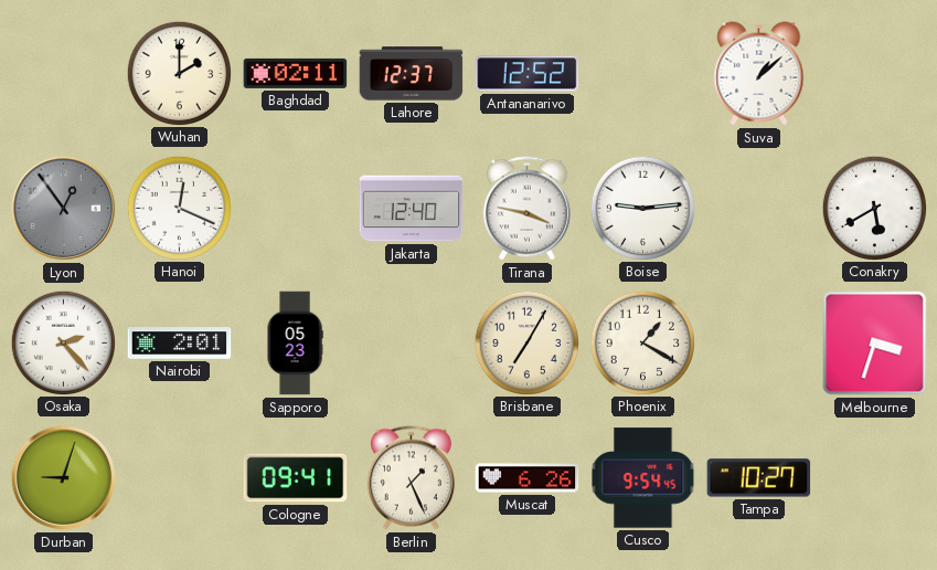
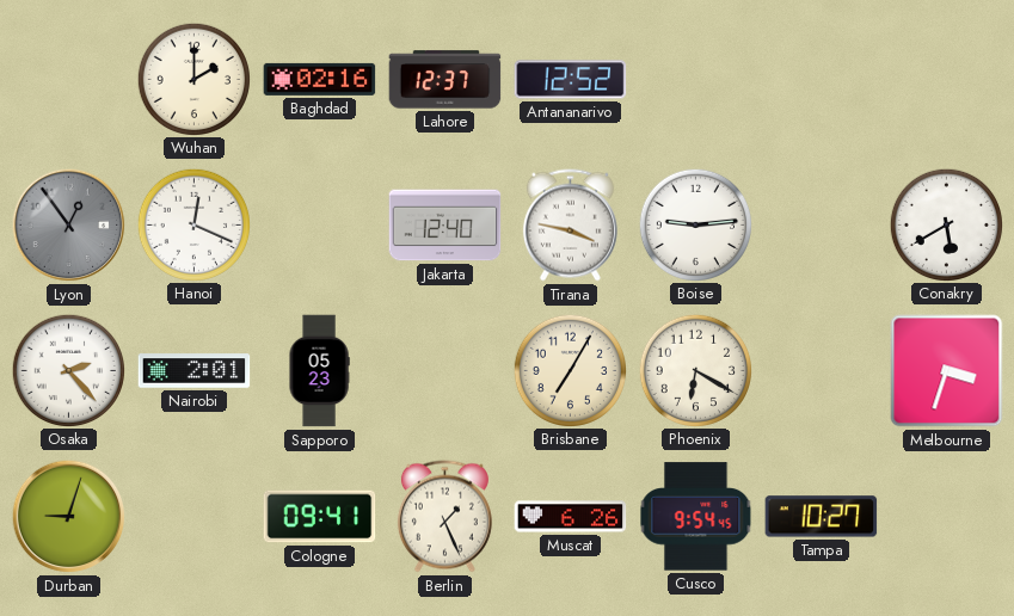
Baghdad: 02:11 -> 02:16
Suva: 1:08 -> none
Phoenix: 1:20 -> 6:20
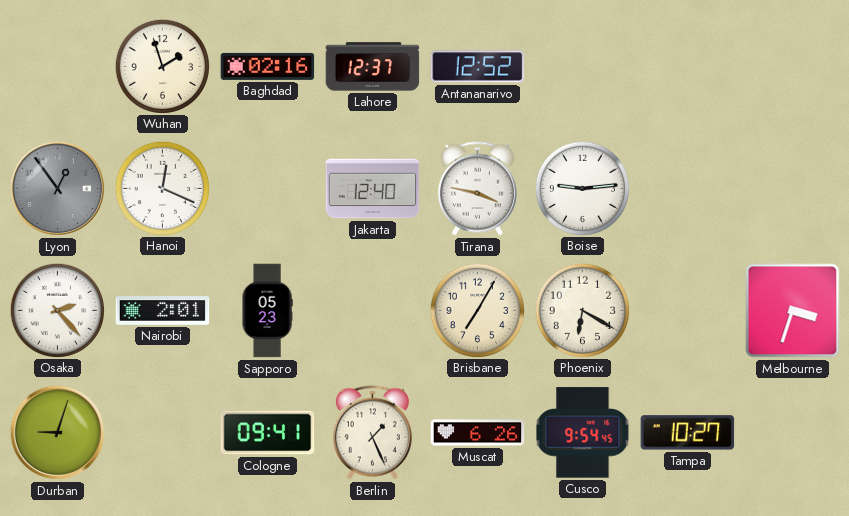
Wuhan: 2:00 -> 1:57
Conakry: 5:40 -> none
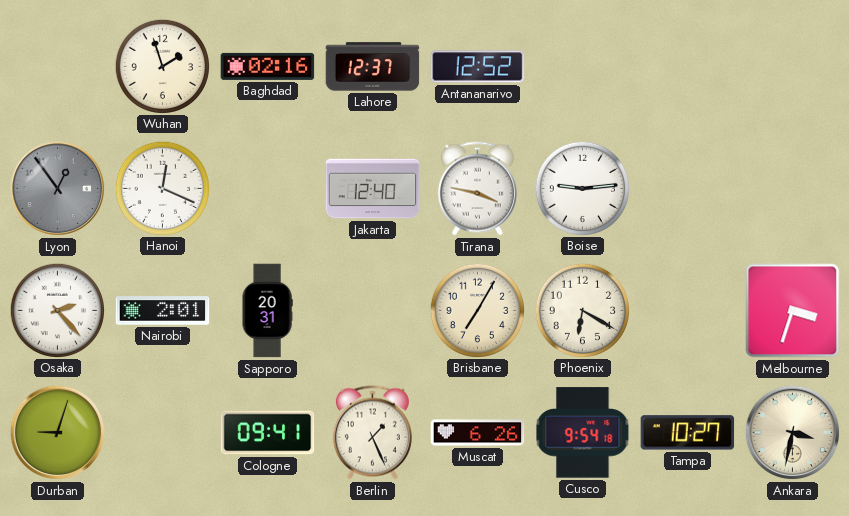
Sapporo: 05:23 -> 20:31
Cusco: 9:54:45 -> 9:54:18
Ankara: none -> 3:32
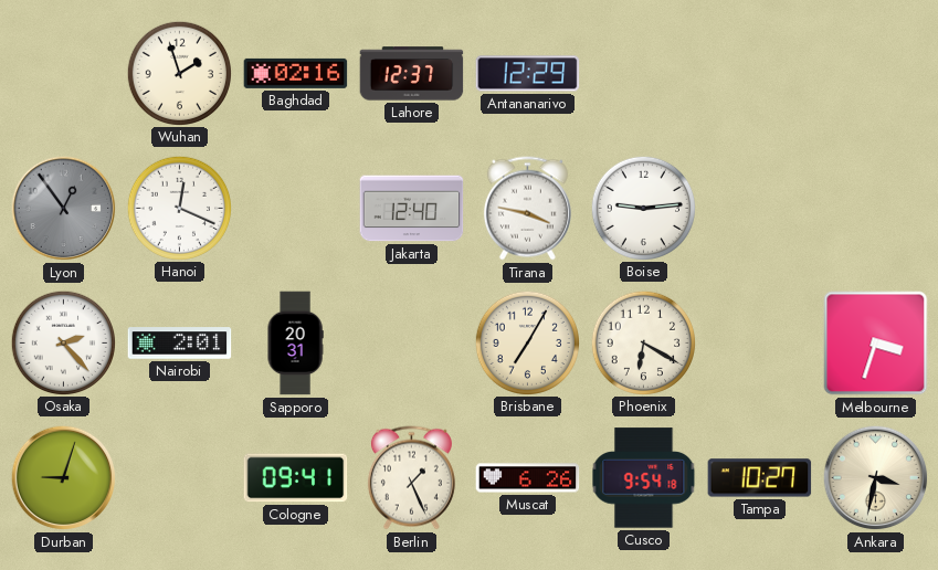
Antananarivo: 12:52 -> 12:29
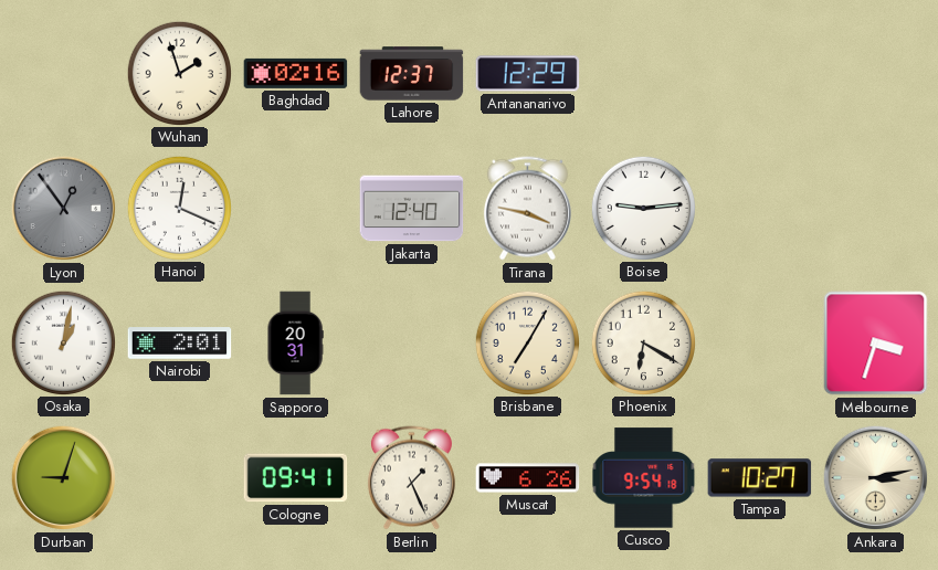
Osaka: 2:23 -> 1:02
Ankara: 3:32 -> 3:13
